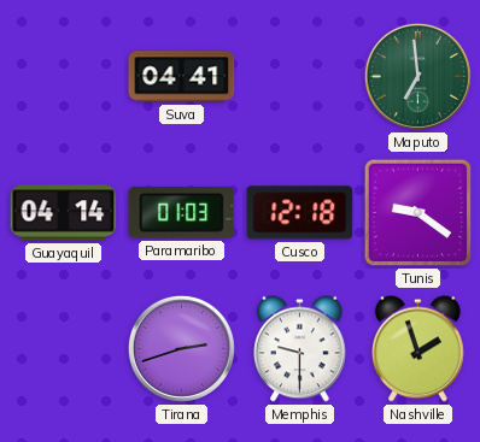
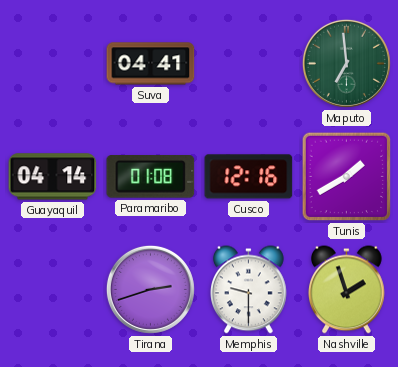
Paramaribo: 01:03 -> 01:08
Cusco: 12:18 -> 12:16
Tunis: 9:21 -> 1:40
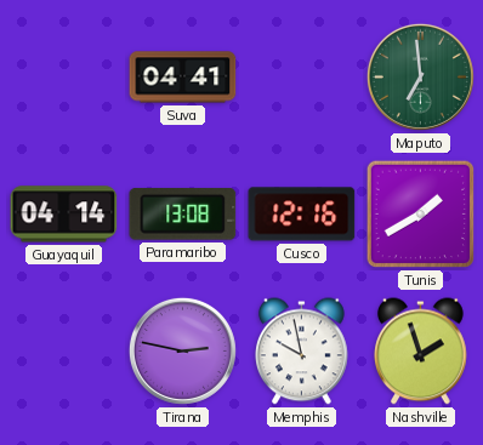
Paramaribo: 01:08 -> 13:08
Tirana: 2:42 -> 2:47
Memphis: 9:30 -> 9:58
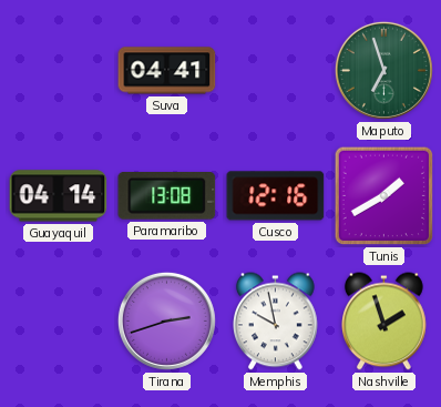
Maputo: 6:59 -> 6:57
Tirana: 2:47 -> 2:42
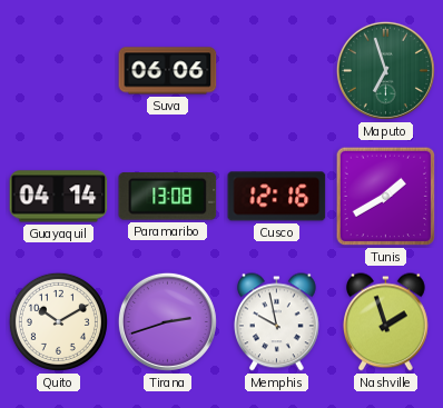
Suva: 04:41 -> 06:06
Quito: none -> 10:10
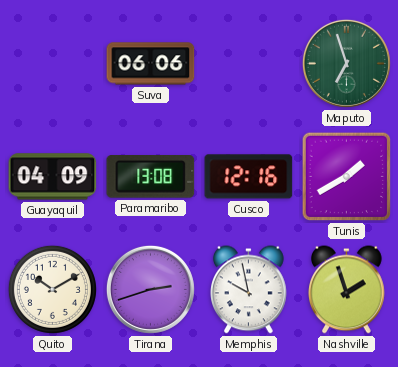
Guayaquil: 04:14 -> 04:09
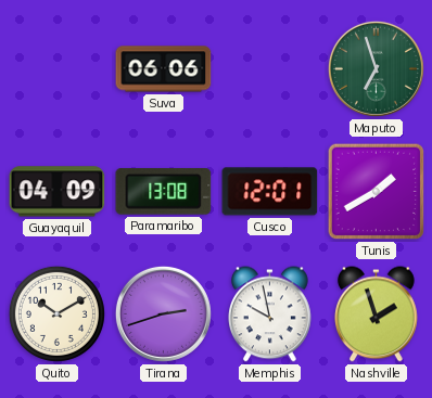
Cusco: 12:16 -> 12:01
